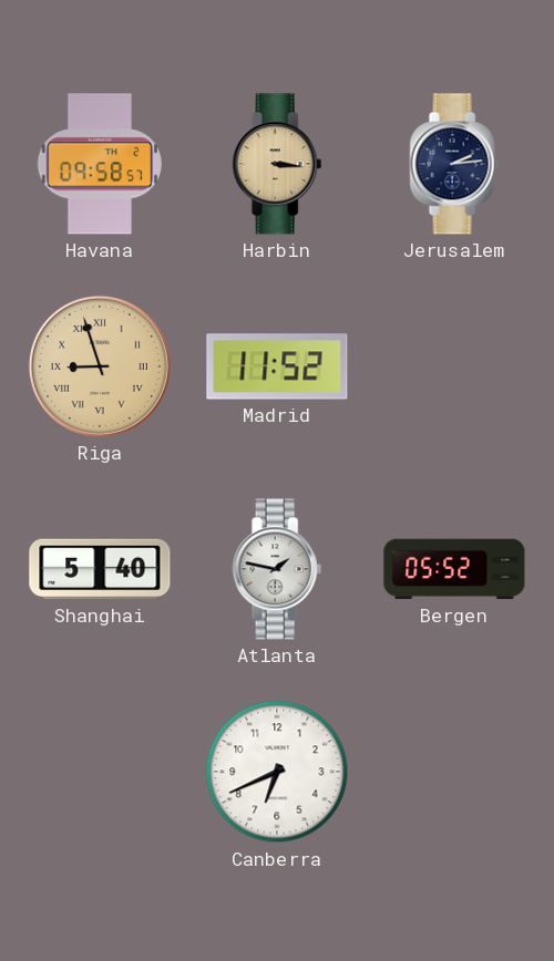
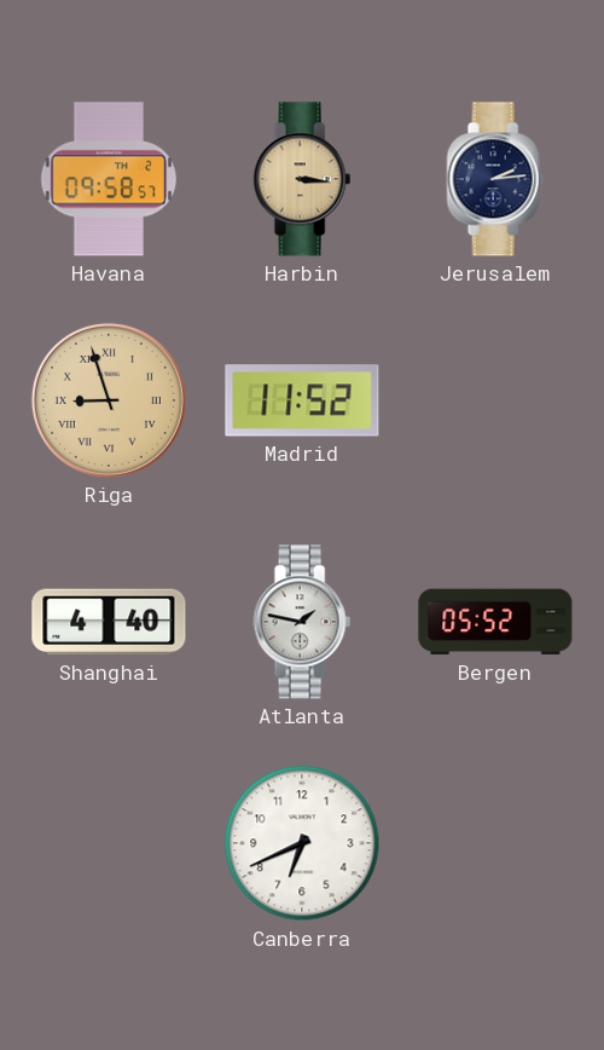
Shanghai: 5:40 -> 4:40
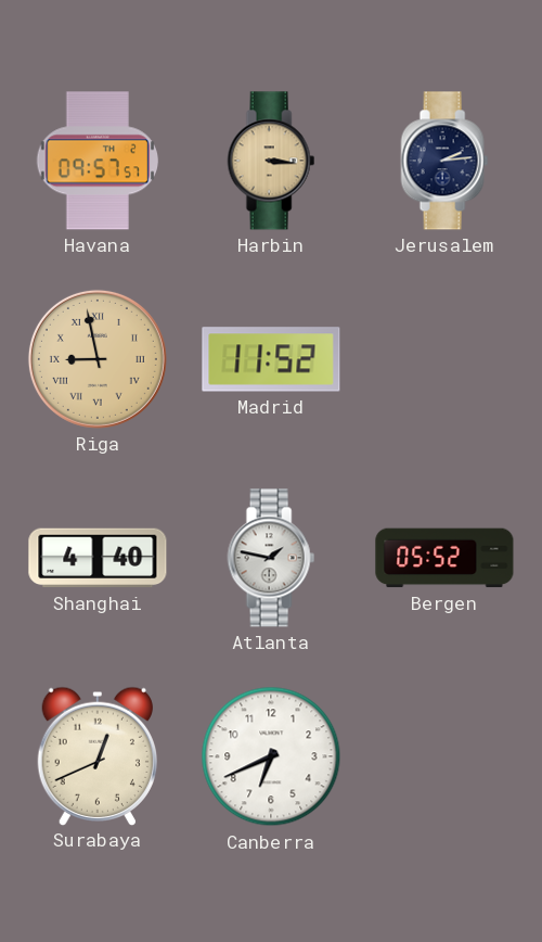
Havana: 09:58 -> 09:57
Riga: 8:57 -> 8:58
Surabaya: none -> 12:41
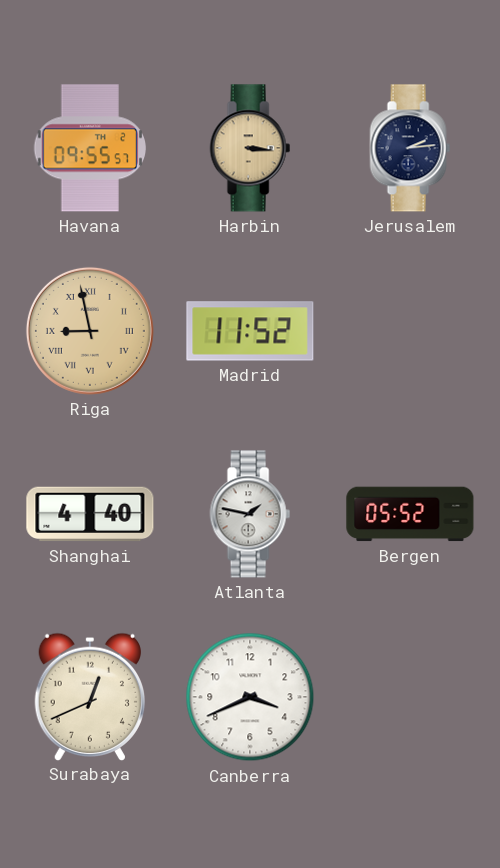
Havana: 09:57 -> 09:55
Canberra: 6:41 -> 3:41
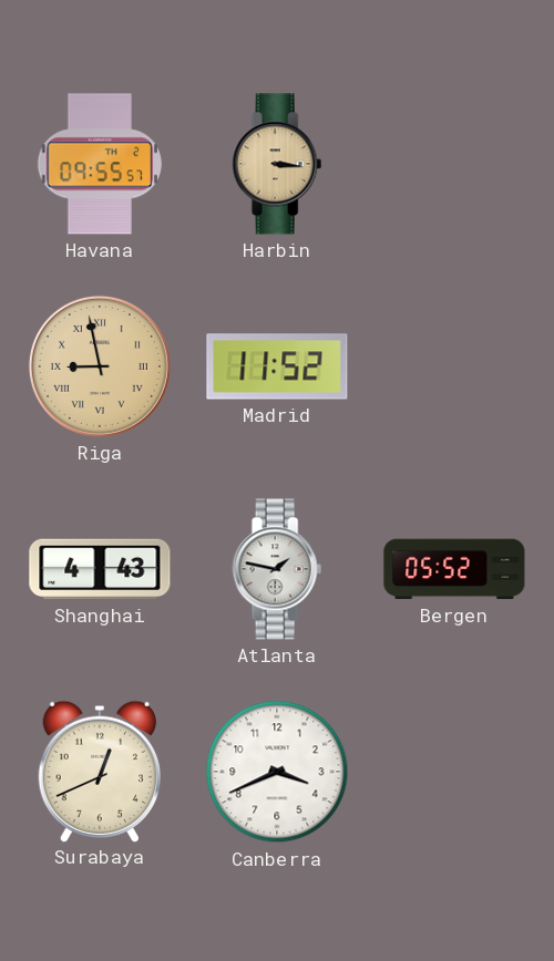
Jerusalem: 2:14 -> none
Shanghai: 4:40 -> 4:43
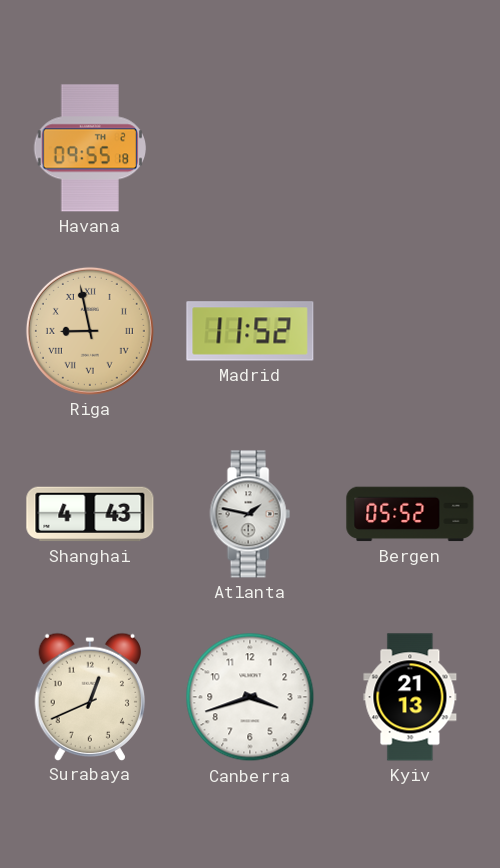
Havana: 09:55:57 -> 09:55:18
Harbin: 3:16 -> none
Canberra: 3:41 -> 3:42
Kyiv: none -> 21:13
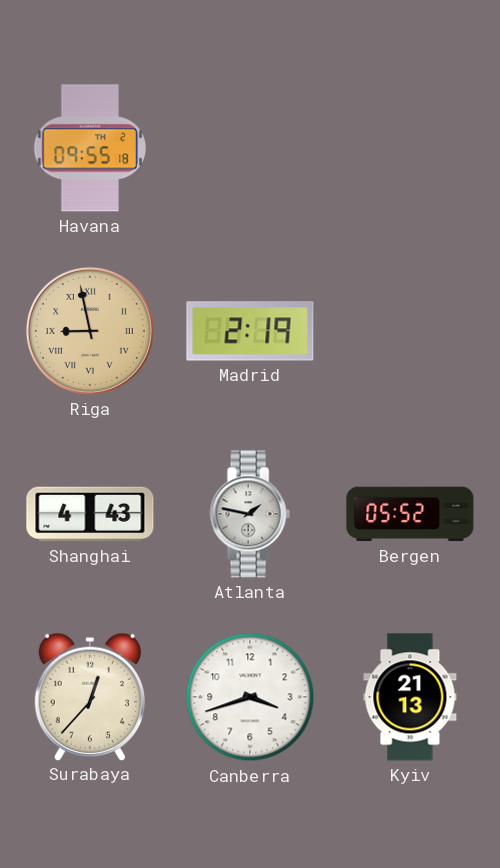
Madrid: 11:52 -> 2:19
Surabaya: 12:41 -> 12:37
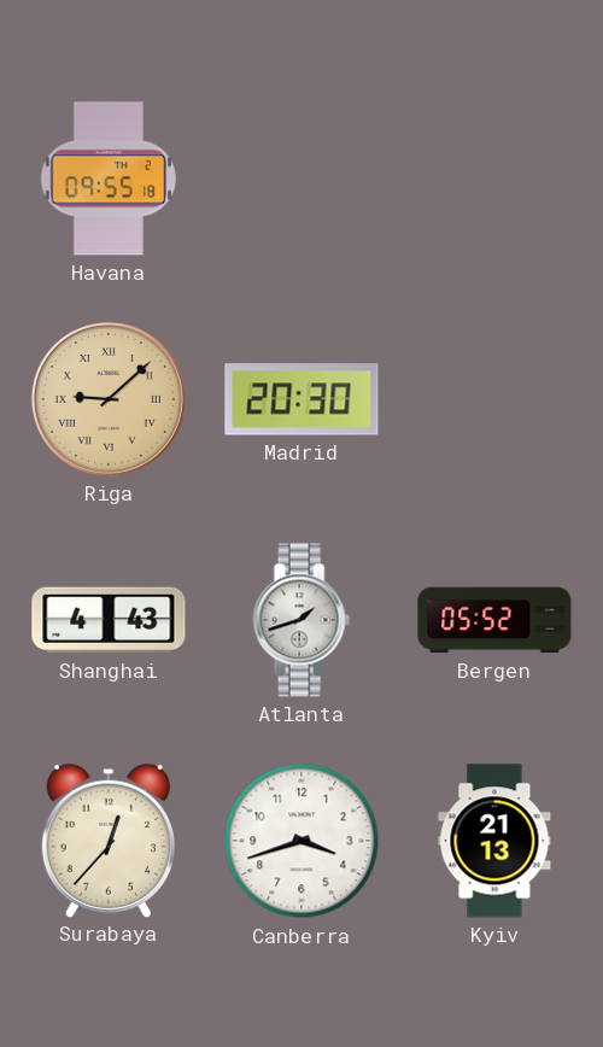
Riga: 8:58 -> 9:08
Madrid: 2:19 -> 20:30
Atlanta: 1:47 -> 1:42
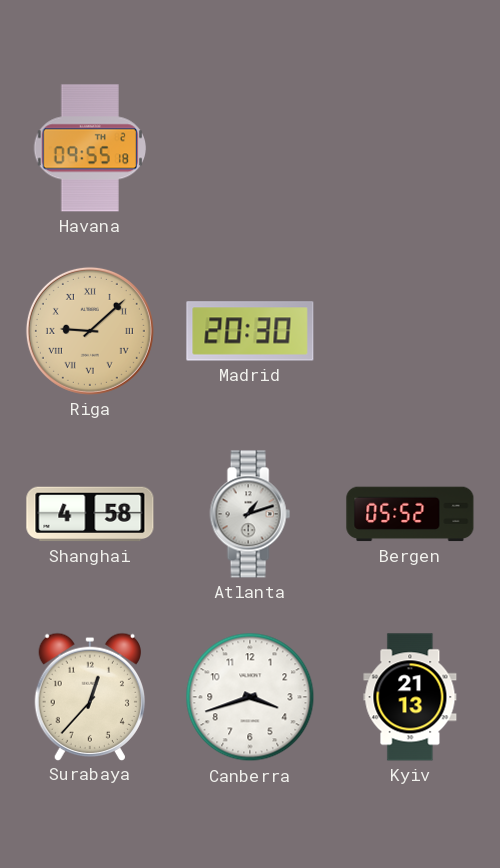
Shanghai: 4:43 -> 4:58
Atlanta: 1:42 -> 1:12
